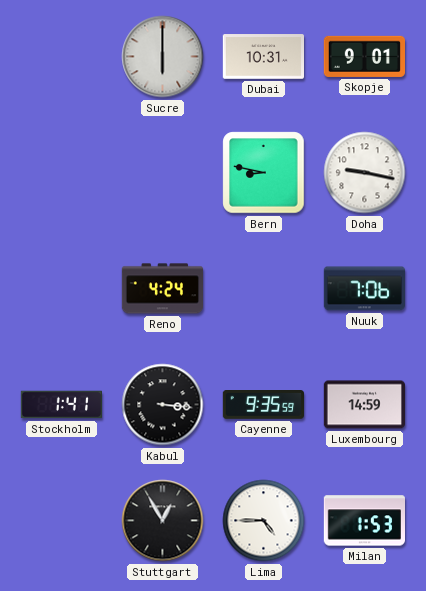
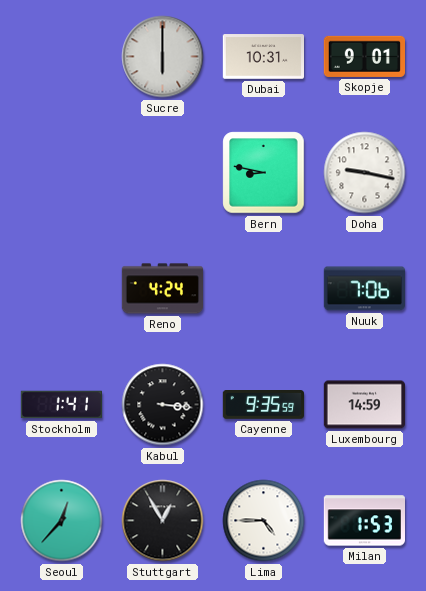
Seoul: none -> 12:37
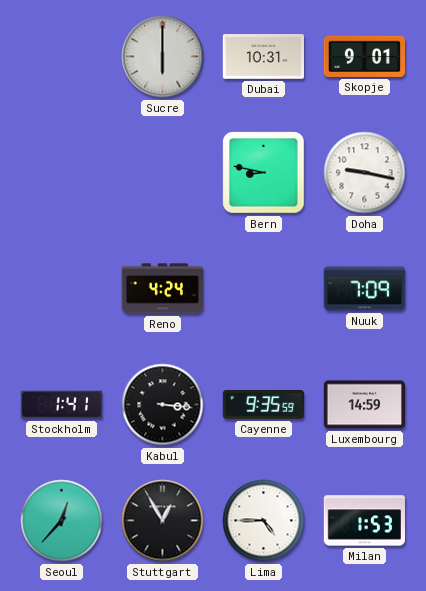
Nuuk: 7:06 -> 7:09
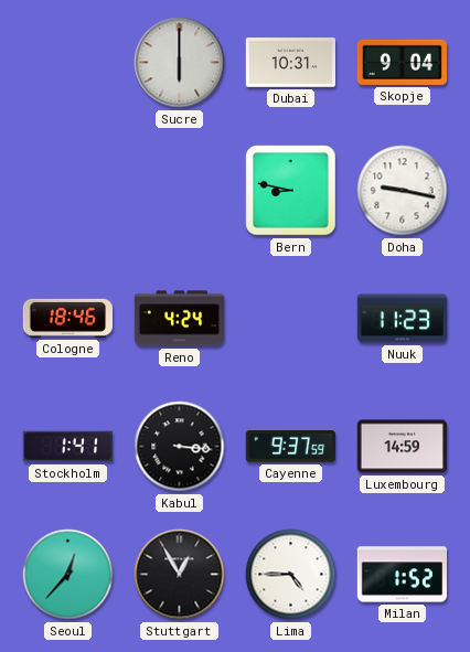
Skopje: 9:01 -> 9:04
Cologne: none -> 18:46
Nuuk: 7:09 -> 11:23
Cayenne: 9:35 -> 9:37
Milan: 1:53 -> 1:52
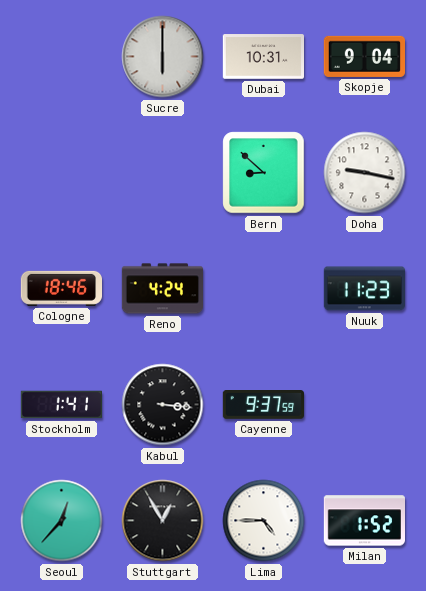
Bern: 8:47 -> 8:52
Luxembourg: 14:59 -> none
